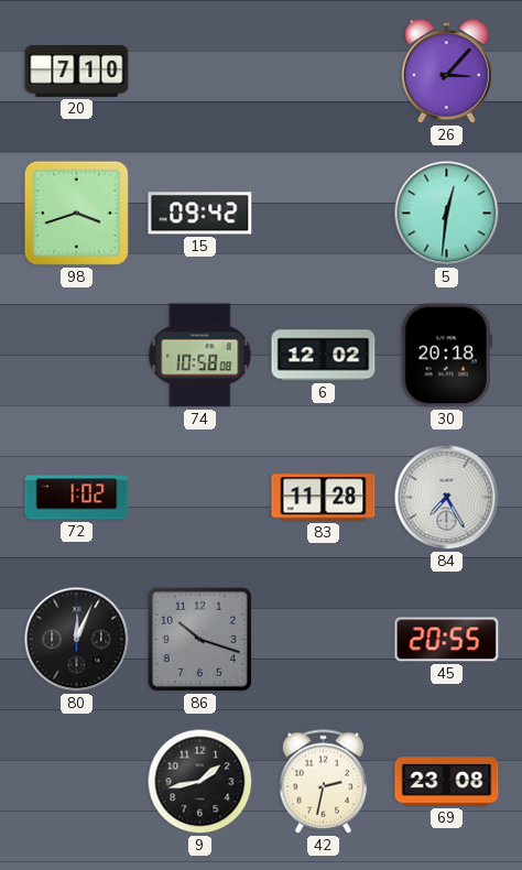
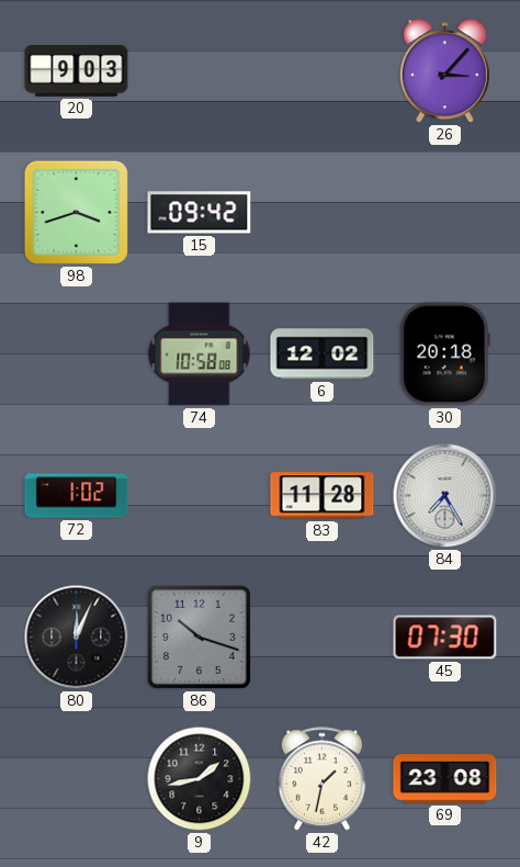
20: 7:10 -> 9:03
5: 12:31 -> none
45: 20:55 -> 07:30
42: 2:32 -> 1:32
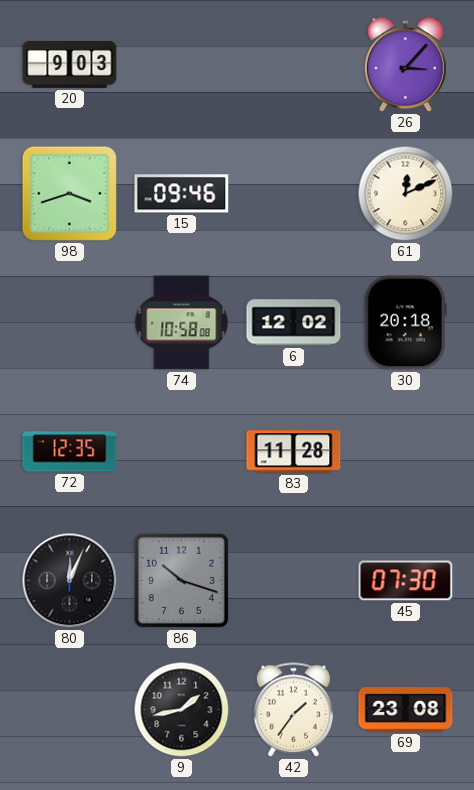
15: 09:42 -> 09:46
61: none -> 12:11
72: 1:02 -> 12:35
84: 7:25 -> none
42: 1:32 -> 1:36
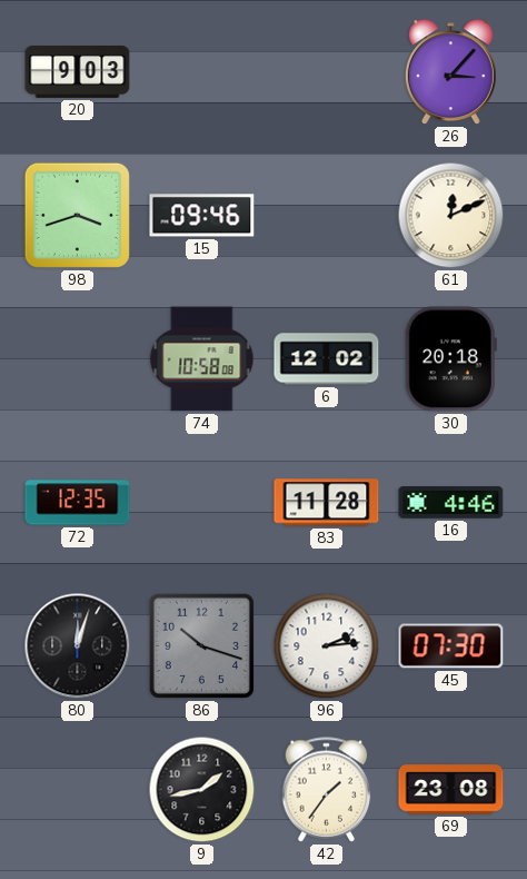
16: none -> 4:46
80: 12:04 -> 12:03
96: none -> 2:14
